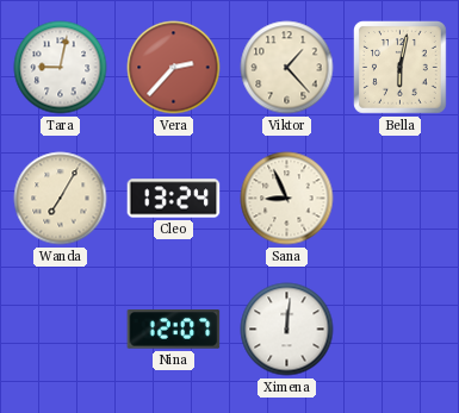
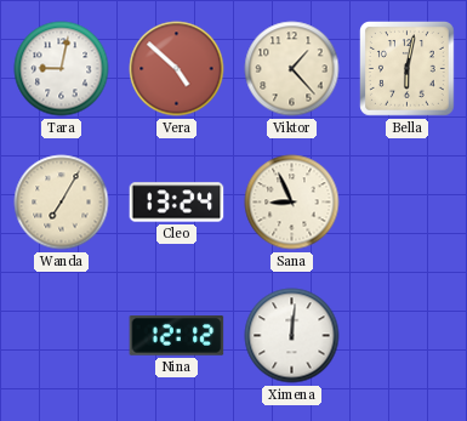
Vera: 2:37 -> 4:52
Nina: 12:07 -> 12:12
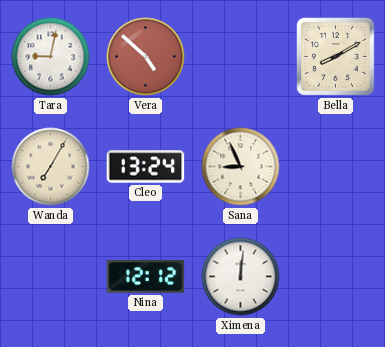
Viktor: 1:23 -> none
Bella: 6:02 -> 8:10
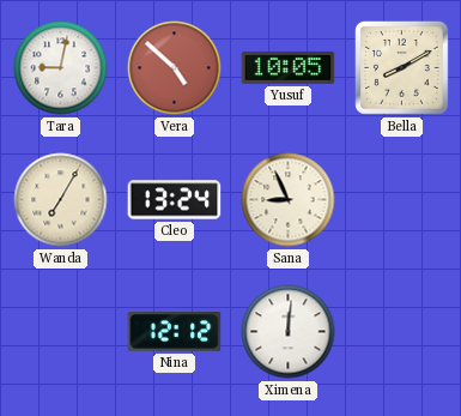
Yusuf: none -> 10:05
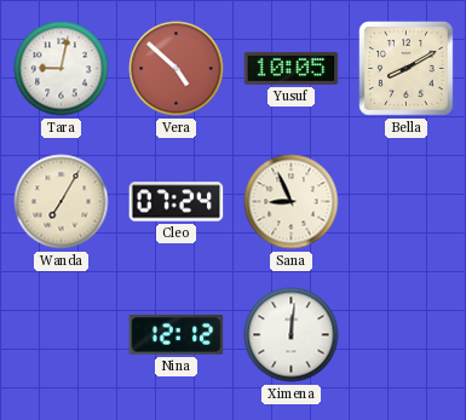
Cleo: 13:24 -> 07:24
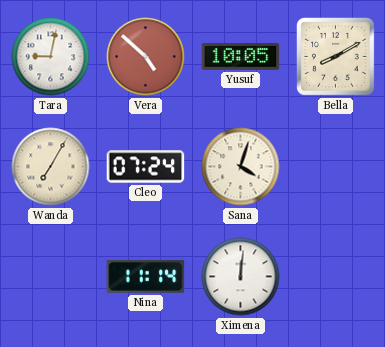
Sana: 8:56 -> 4:03
Nina: 12:12 -> 11:14
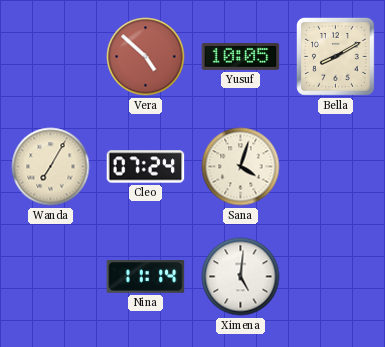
Tara: 9:02 -> none
Ximena: 12:01 -> 5:01
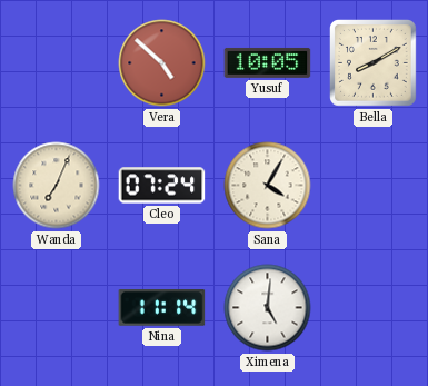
Wanda: 7:05 -> 7:04
Sana: 4:03 -> 4:05
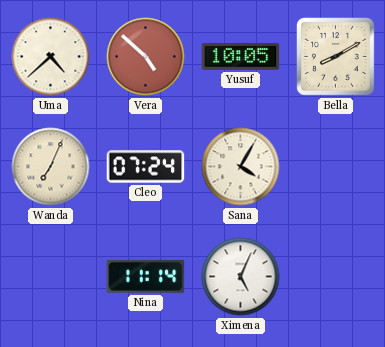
Uma: none -> 4:38
Ximena: 5:01 -> 5:04
